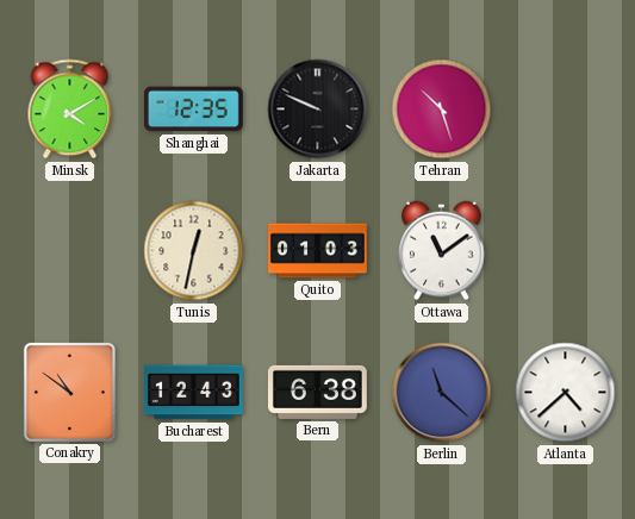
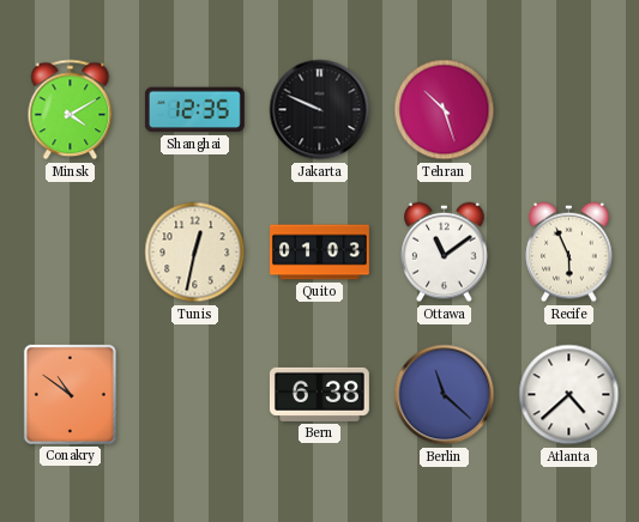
Recife: none -> 5:56
Bucharest: 12:43 -> none
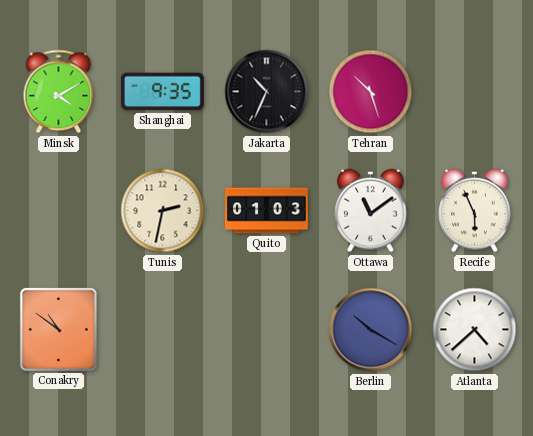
Shanghai: 12:35 -> 9:35
Jakarta: 9:49 -> 10:34
Tunis: 12:32 -> 2:32
Bern: 6:38 -> none
Berlin: 11:22 -> 10:20
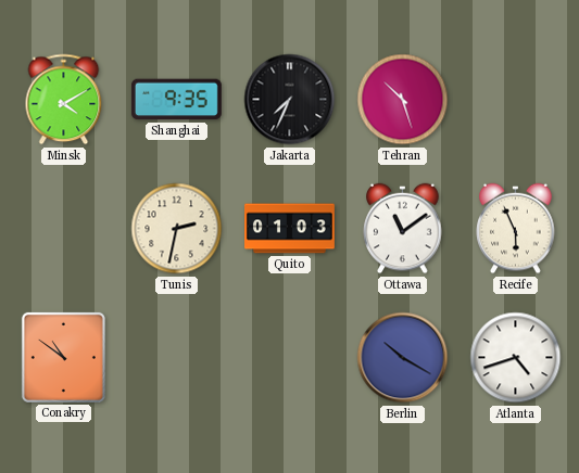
Jakarta: 10:34 -> 7:34
Atlanta: 4:38 -> 4:42
